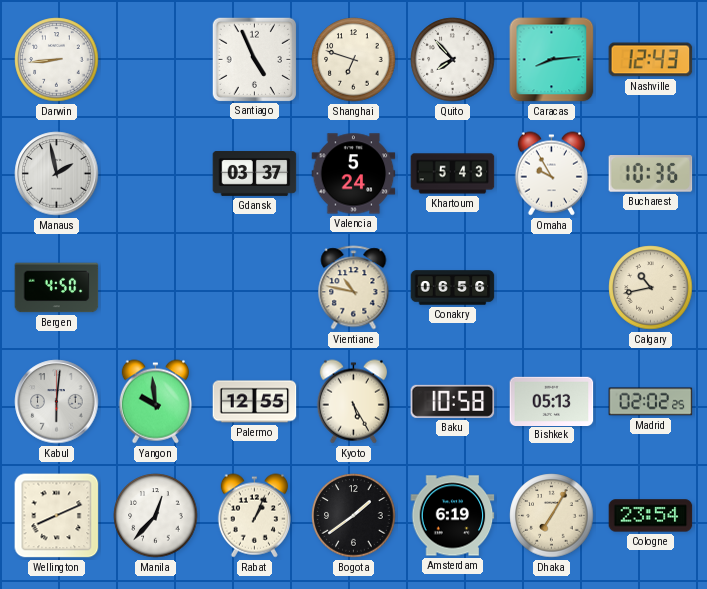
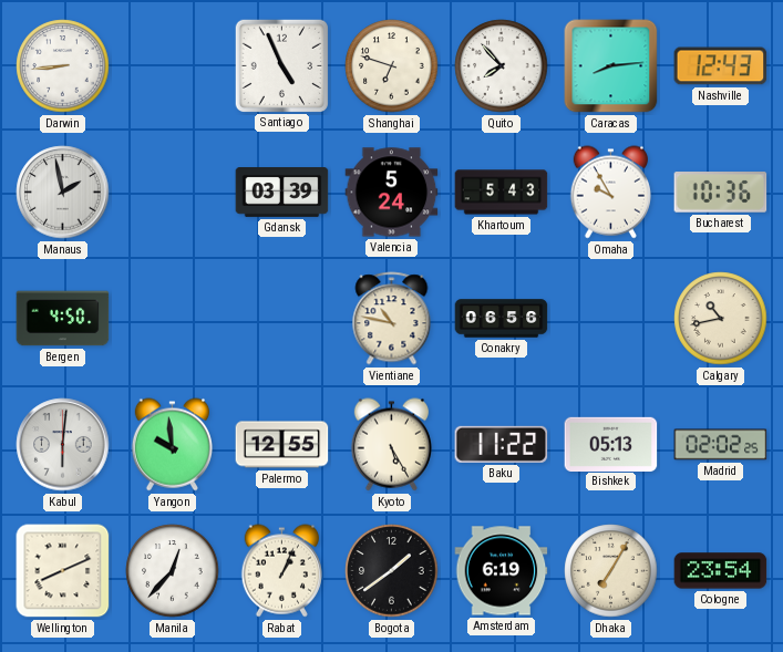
Gdansk: 03:37 -> 03:39
Baku: 10:58 -> 11:22
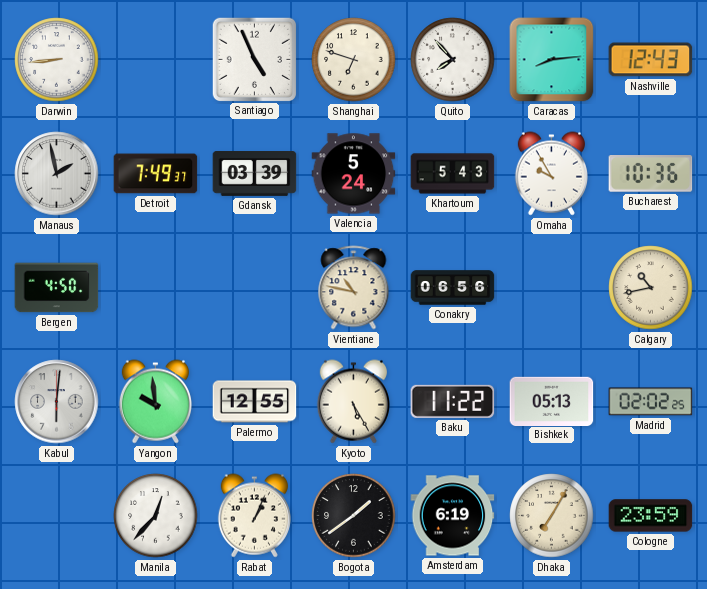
Detroit: none -> 7:49
Wellington: 8:11 -> none
Cologne: 23:54 -> 23:59
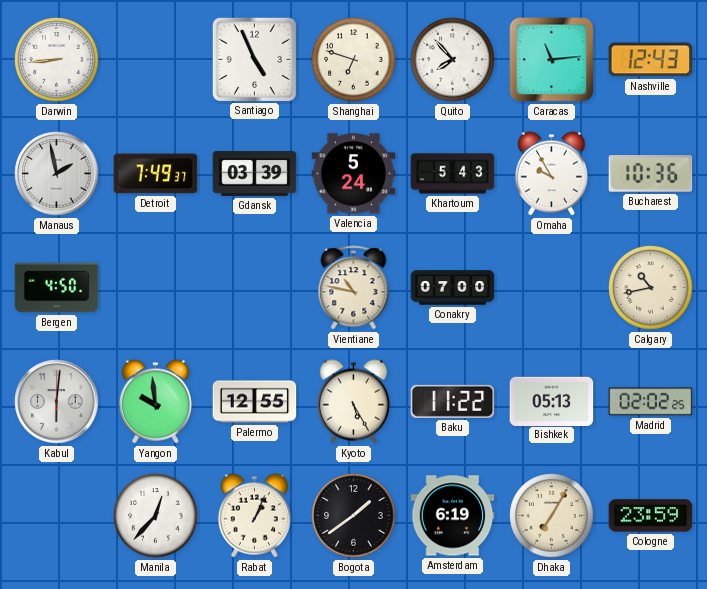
Caracas: 8:14 -> 11:14
Conakry: 06:56 -> 07:00
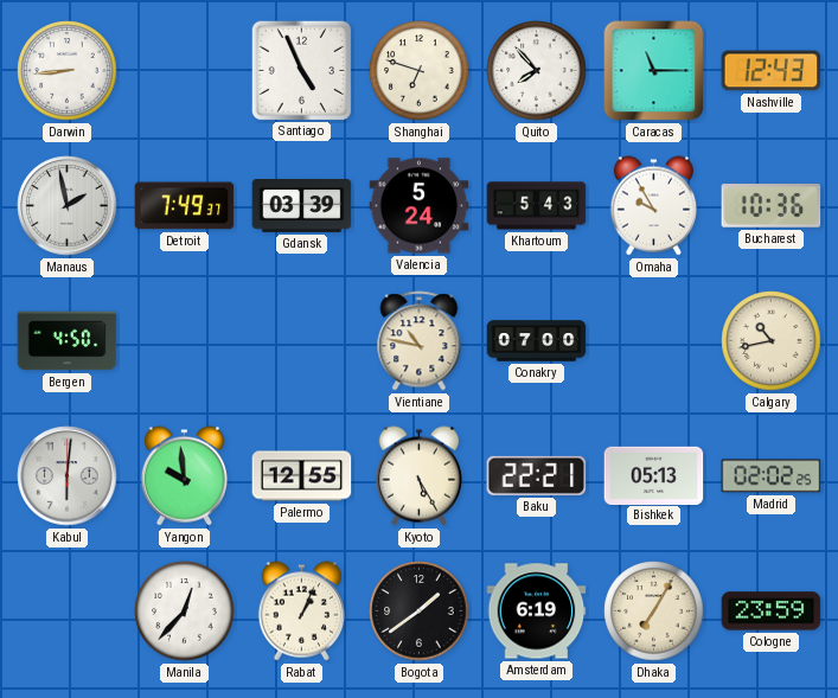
Caracas: 11:14 -> 11:15
Baku: 11:22 -> 22:21
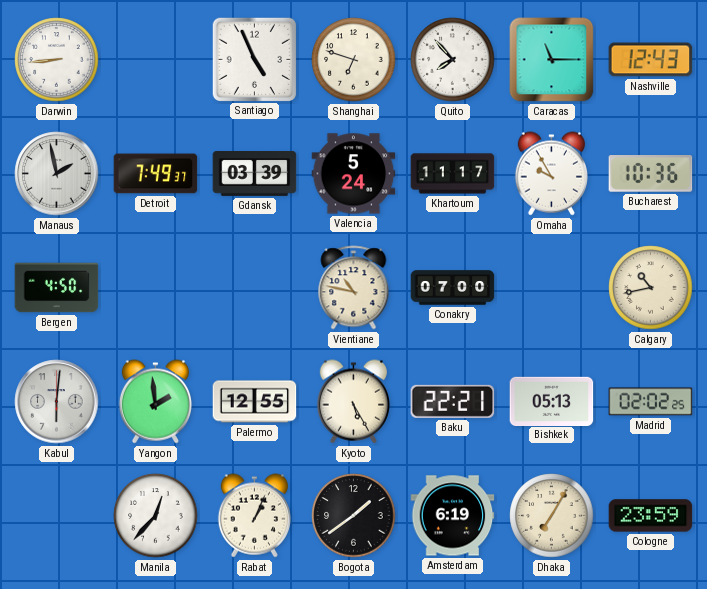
Khartoum: 5:43 -> 11:17
Yangon: 9:59 -> 1:59
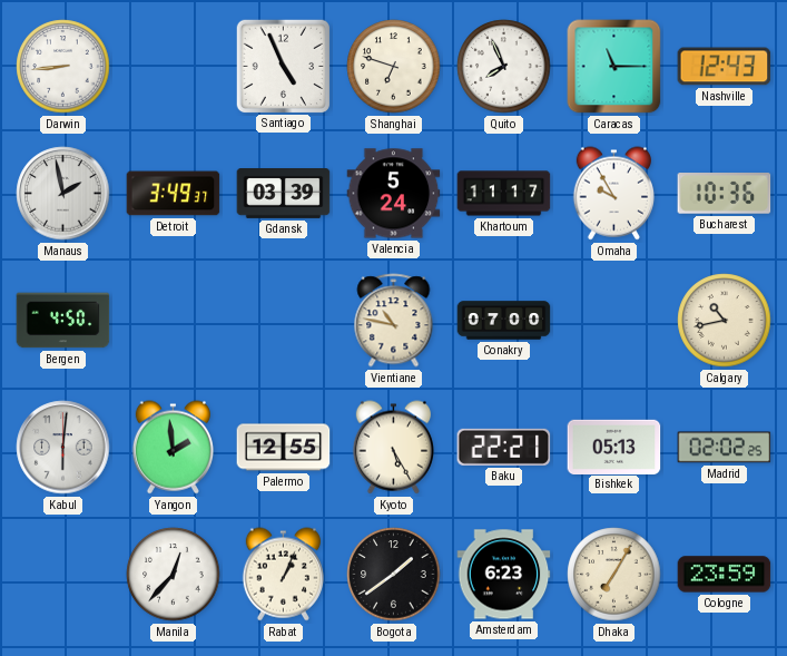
Quito: 7:53 -> 7:56
Detroit: 7:49 -> 3:49
Amsterdam: 6:19 -> 6:23
